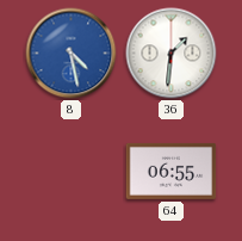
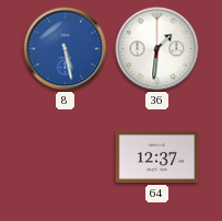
8: 4:28 -> 5:28
64: 06:55 -> 12:37
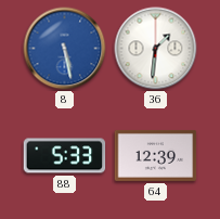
88: none -> 5:33
64: 12:37 -> 12:39
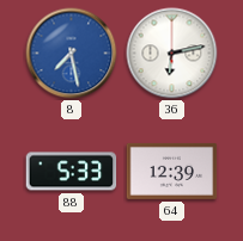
8: 5:28 -> 7:28
36: 1:31 -> 6:13
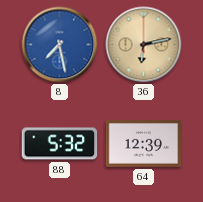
36 dial: white -> champagne
88: 5:33 -> 5:32
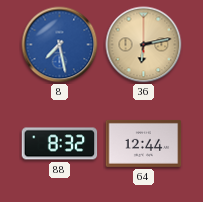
88: 5:32 -> 8:32
64: 12:39 -> 12:44
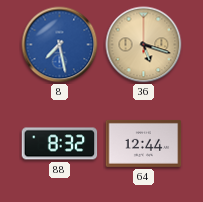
36: 6:13 -> 5:18
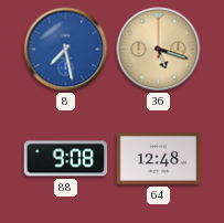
88: 8:32 -> 9:08
64: 12:44 -> 12:48
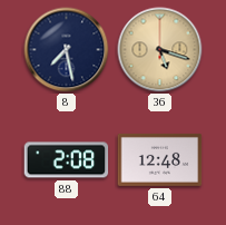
8 dial: blue -> navy
88: 9:08 -> 2:08
